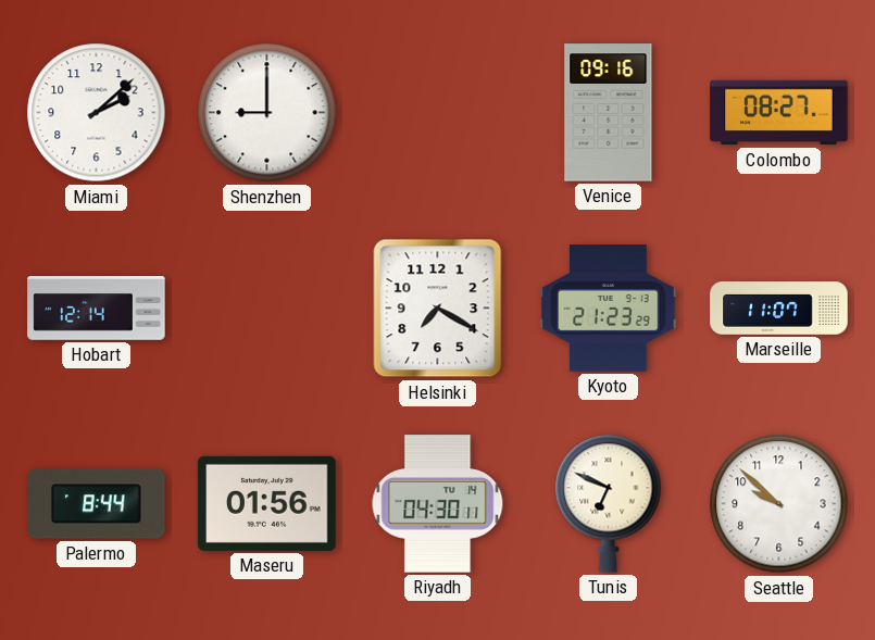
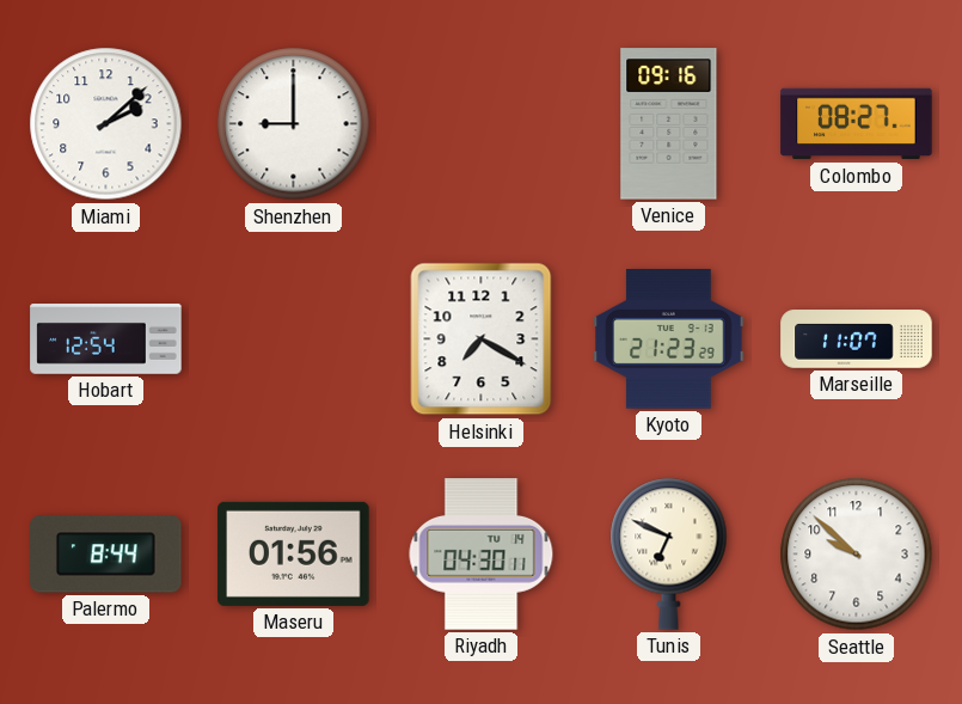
Hobart: 12:14 -> 12:54
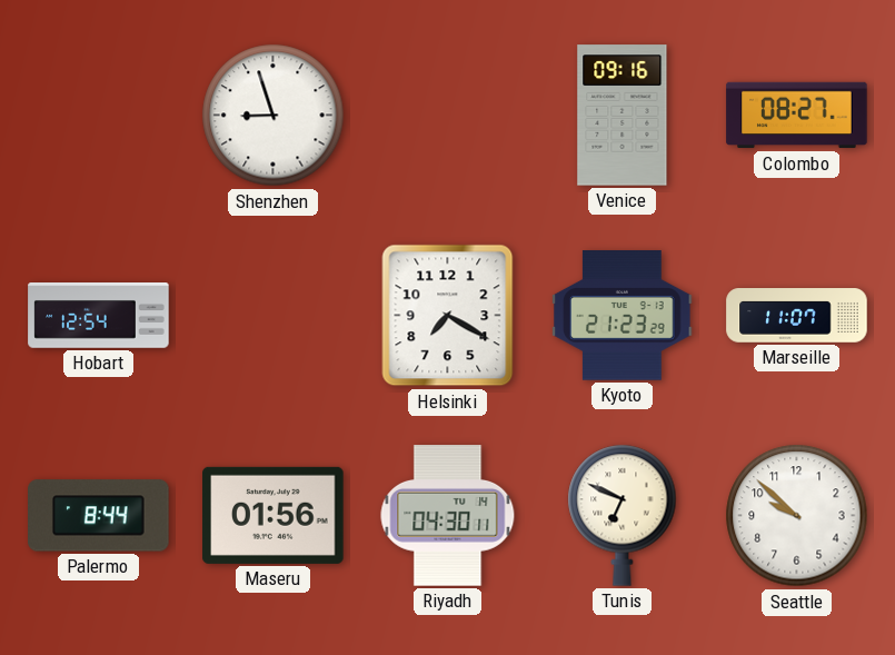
Miami: 2:08 -> none
Shenzhen: 9:00 -> 8:57
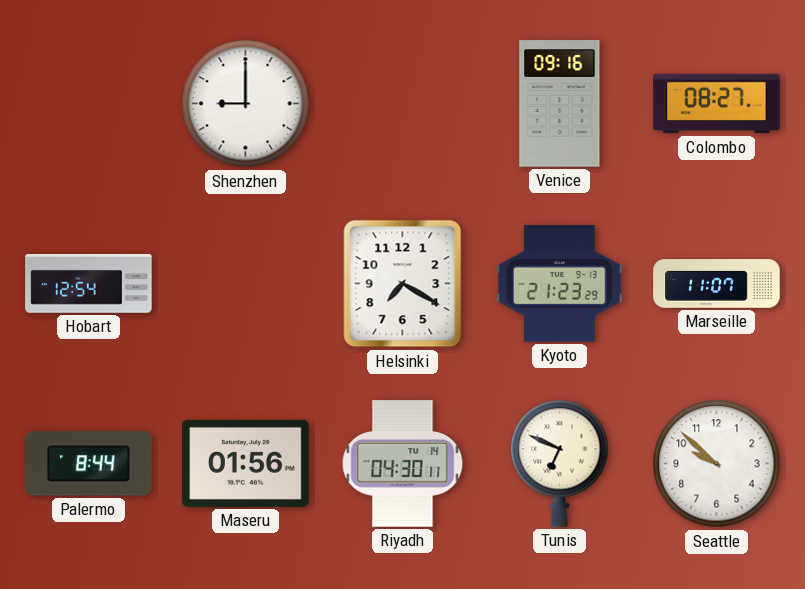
Shenzhen: 8:57 -> 9:00
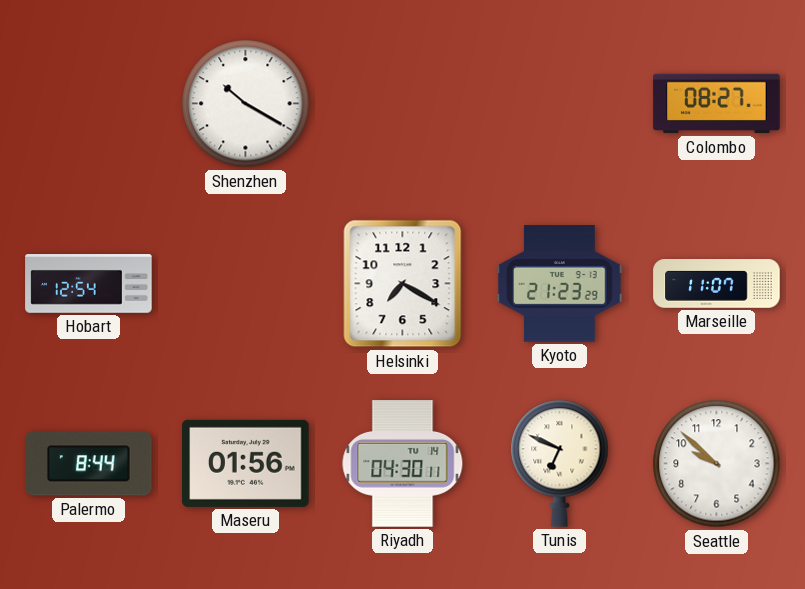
Shenzhen: 9:00 -> 10:20
Venice: 09:16 -> none
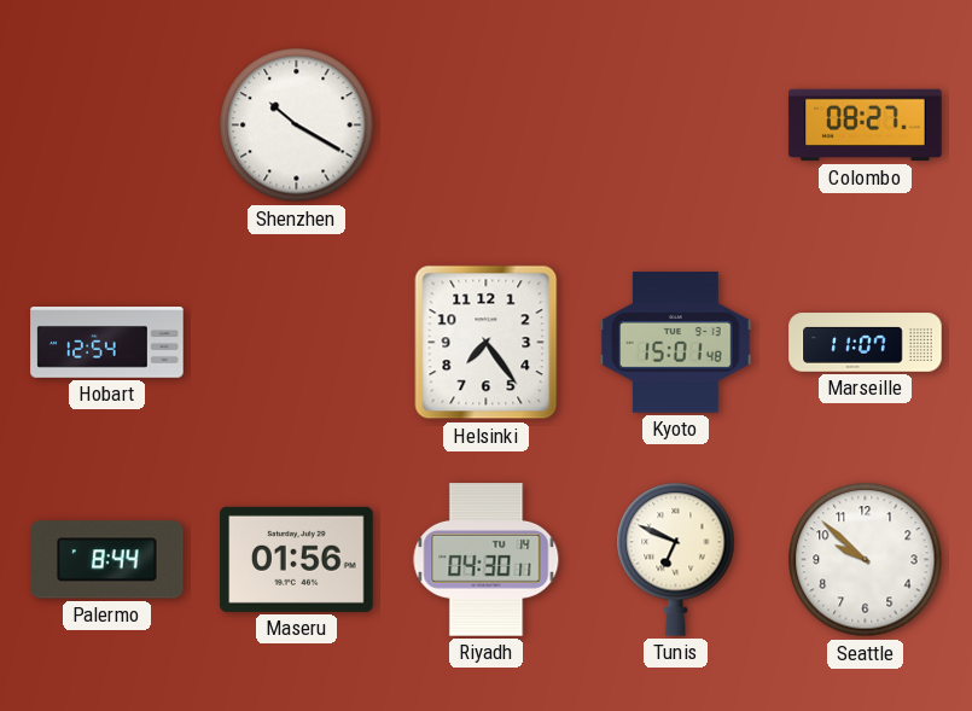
Helsinki: 7:20 -> 7:24
Kyoto: 21:23 -> 15:01
